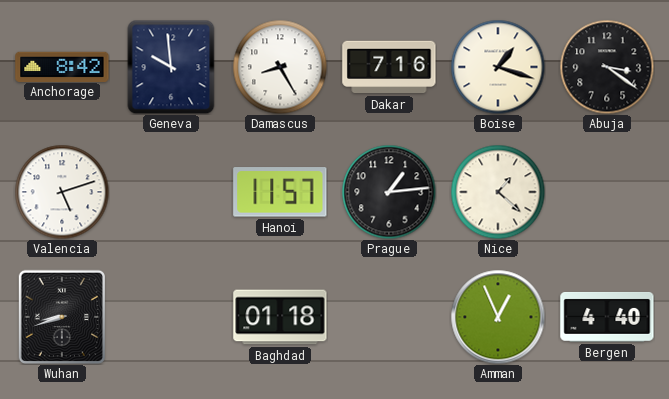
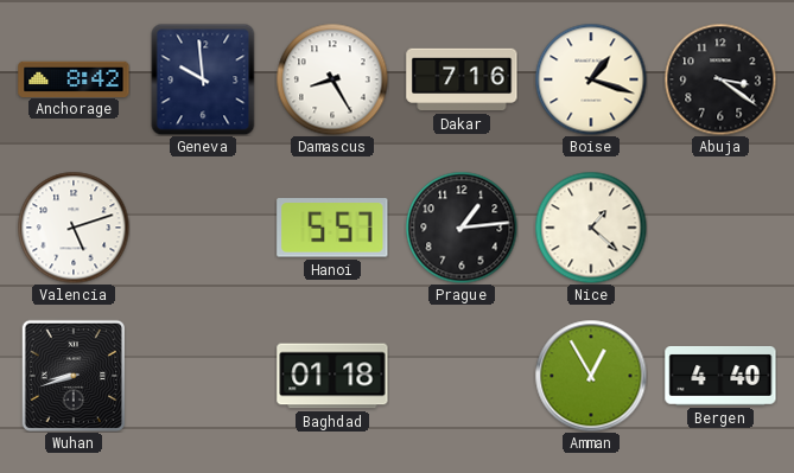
Hanoi: 11:57 -> 5:57
Amman: 12:56 -> 12:55
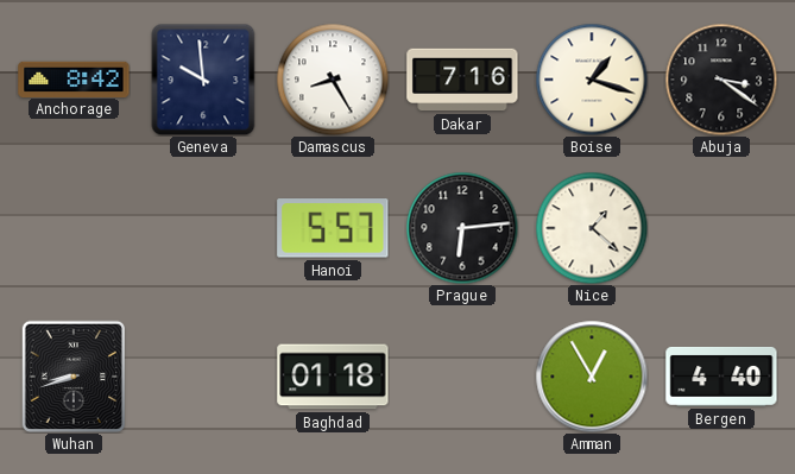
Valencia: 5:12 -> none
Prague: 1:14 -> 6:14
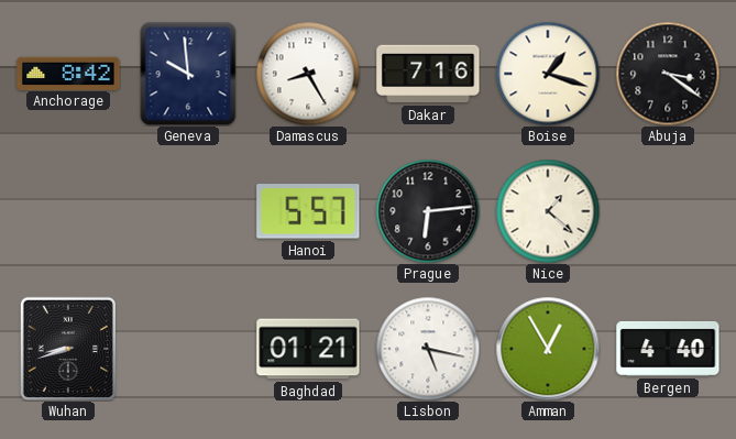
Baghdad: 01:18 -> 01:21
Lisbon: none -> 5:17
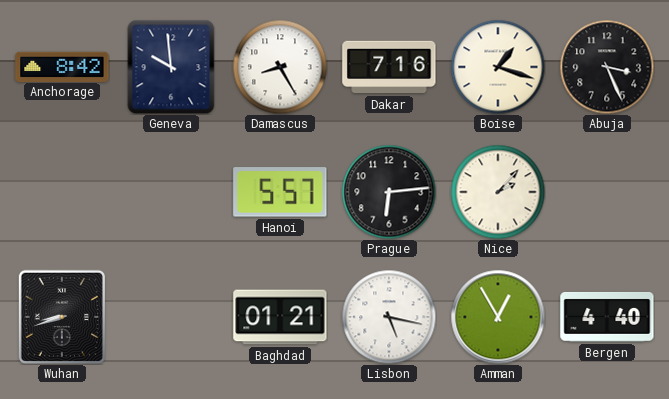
Abuja: 3:21 -> 3:26
Nice: 1:22 -> 2:07
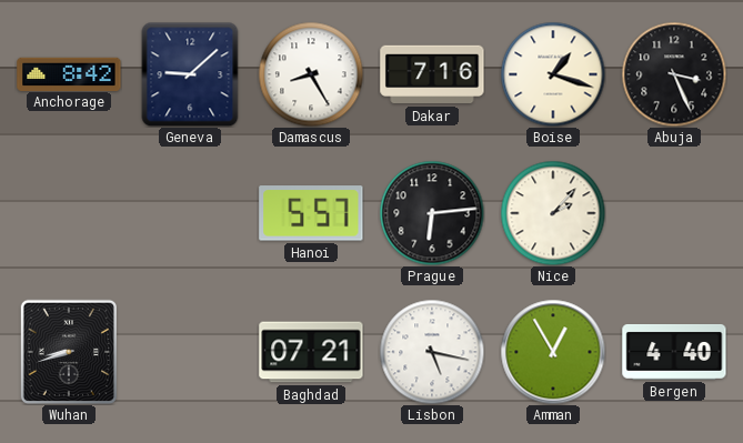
Geneva: 9:59 -> 9:08
Baghdad: 01:21 -> 07:21
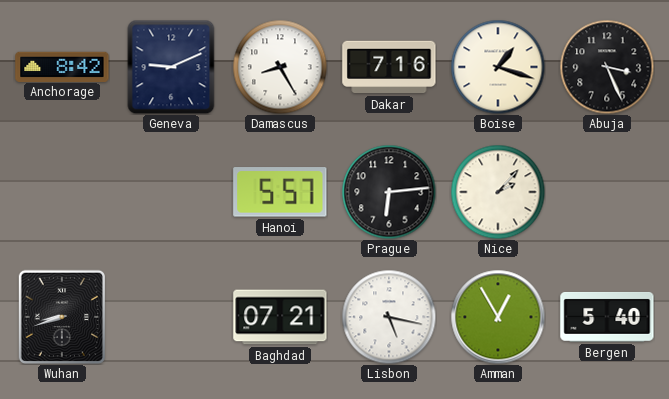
Geneva: 9:08 -> 9:11
Bergen: 4:40 -> 5:40
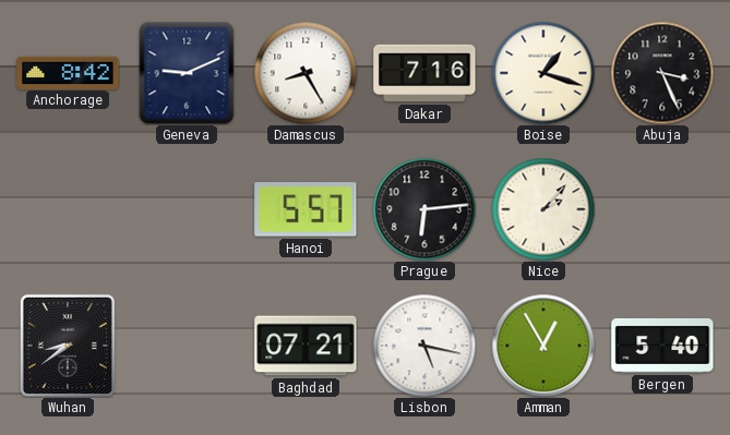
Wuhan: 8:42 -> 8:39
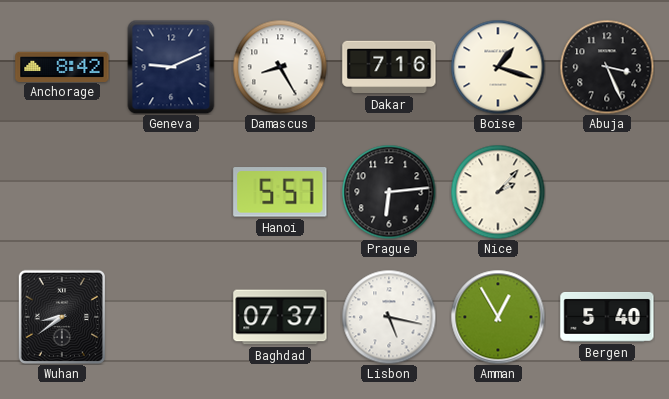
Baghdad: 07:21 -> 07:37
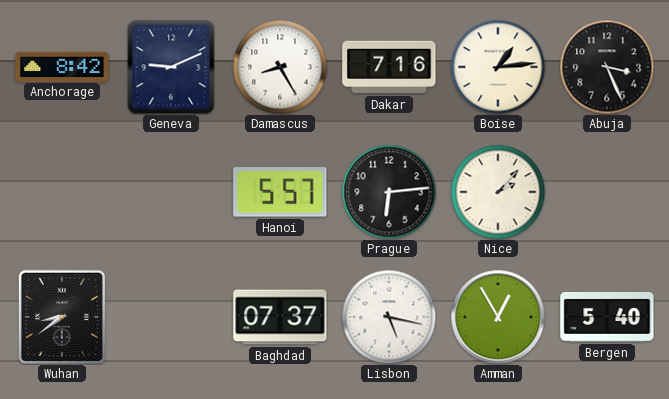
Boise: 1:18 -> 1:14
